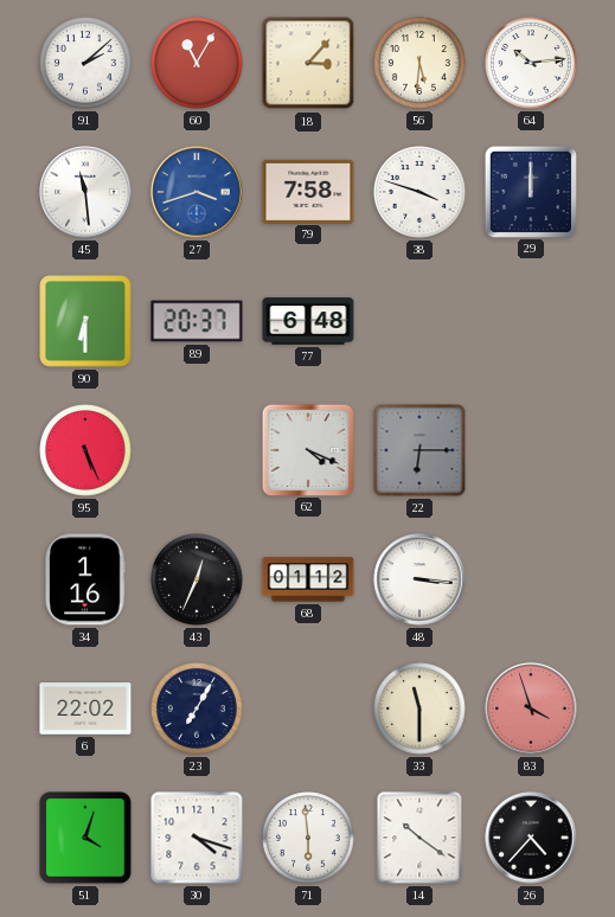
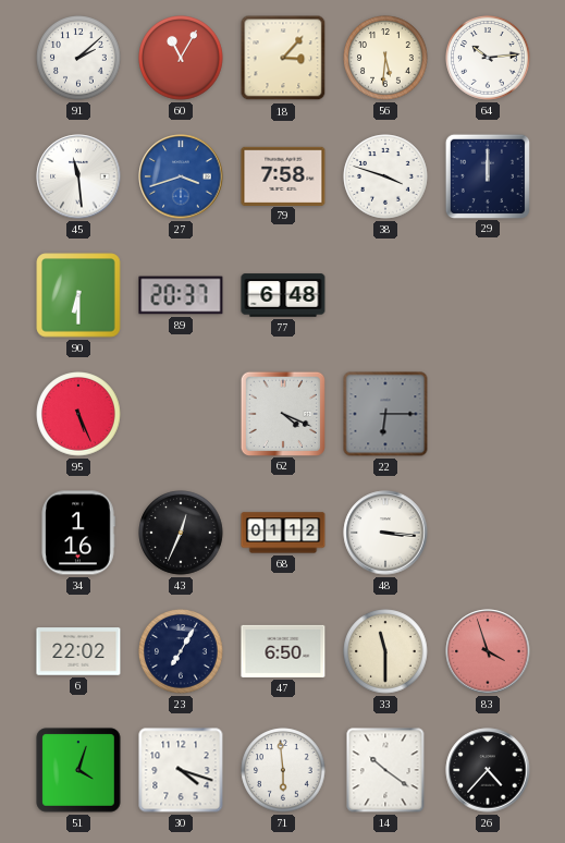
47: none -> 6:50
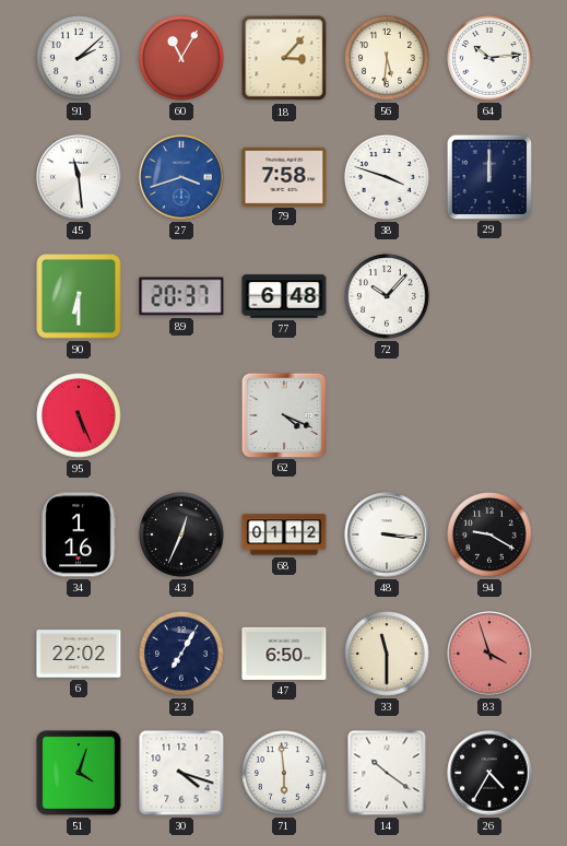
72: none -> 10:07
22: 6:15 -> none
94: none -> 9:20
26: 4:37 -> 4:35
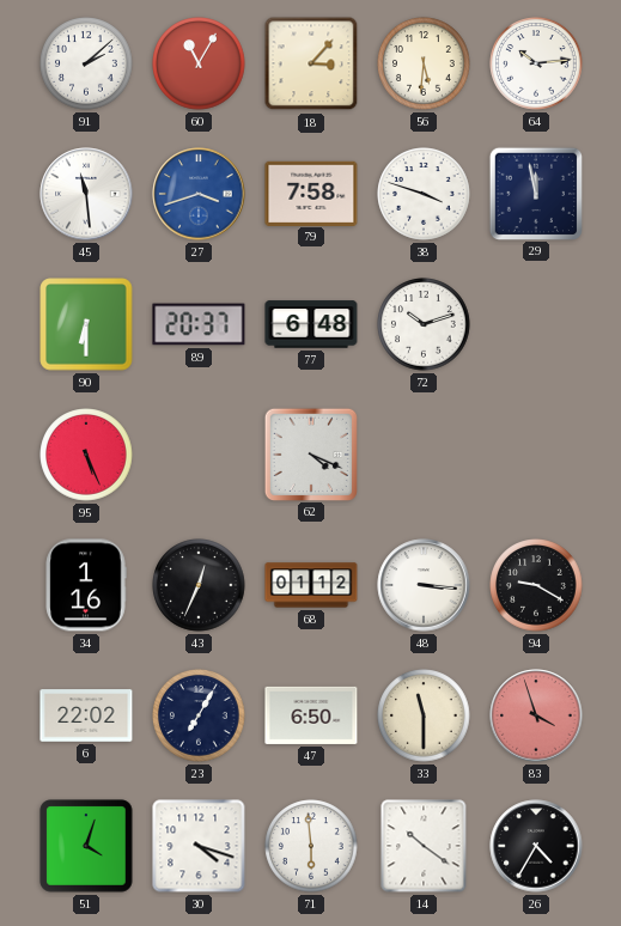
29: 12:00 -> 11:58
72: 10:07 -> 10:12
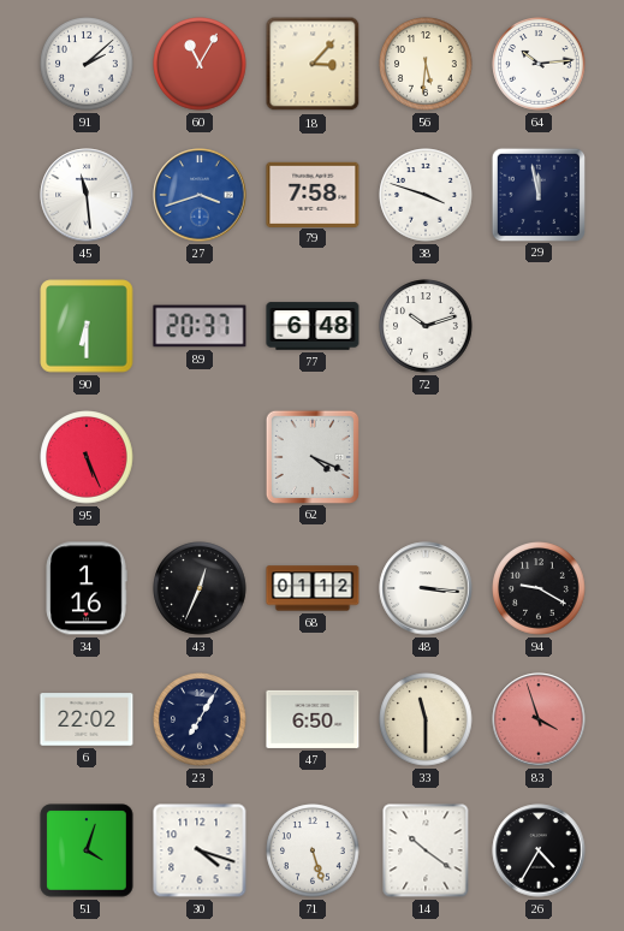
71: 5:59 -> 5:27
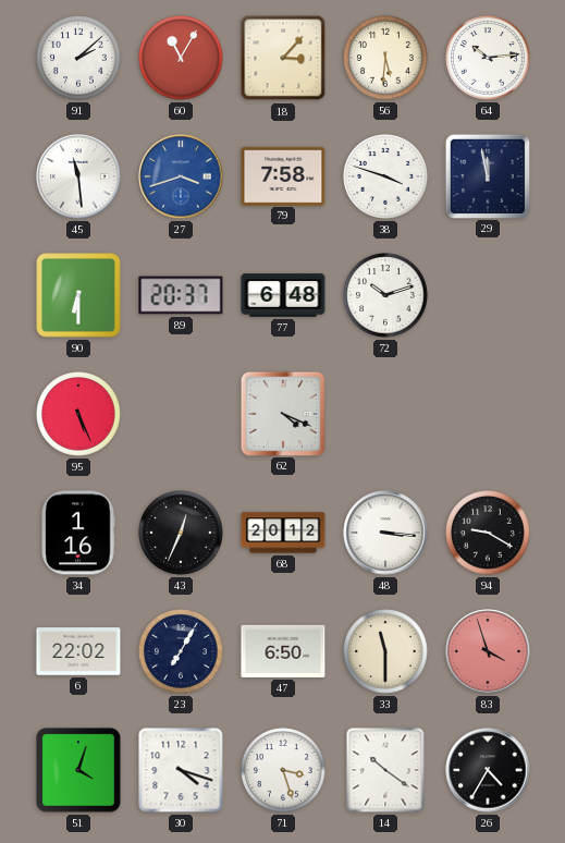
68: 01:12 -> 20:12
71: 5:27 -> 3:27
